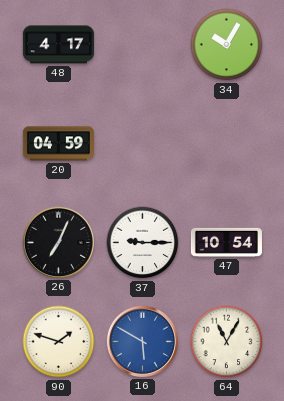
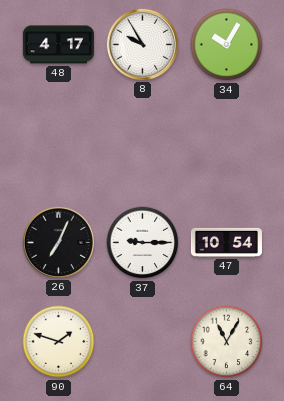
8: none -> 9:55
20: 04:59 -> none
16: 5:50 -> none
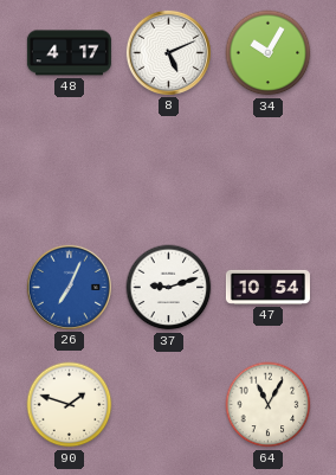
8: 9:55 -> 5:11
26 dial: black -> blue
37: 9:15 -> 9:12
